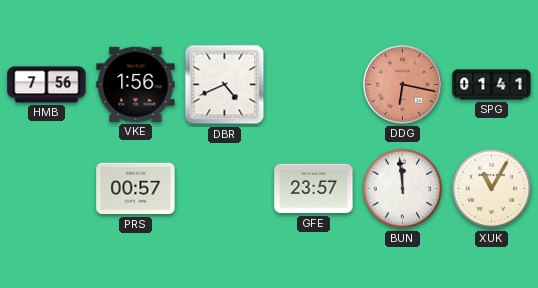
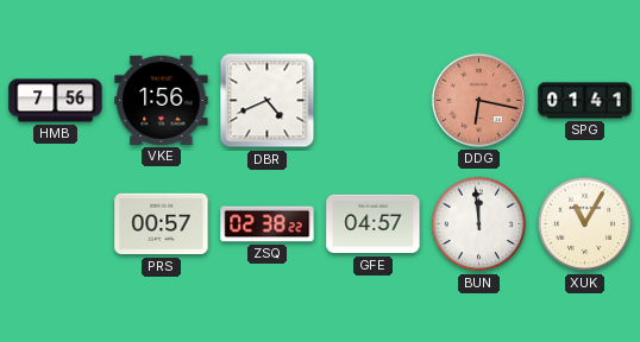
ZSQ: none -> 02:38
GFE: 23:57 -> 04:57
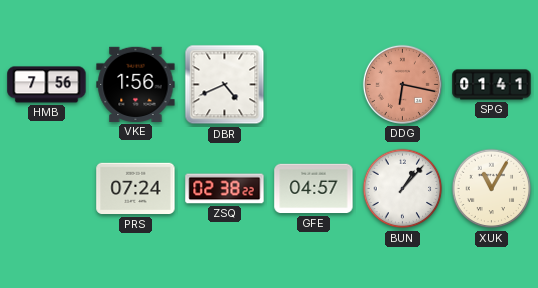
PRS: 00:57 -> 07:24
BUN: 11:59 -> 1:07
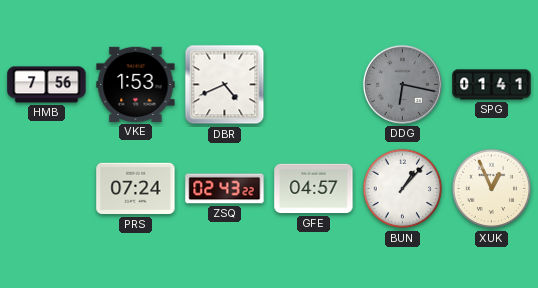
VKE: 1:56 -> 1:53
DDG dial: salmon -> grey
ZSQ: 02:38 -> 02:43
XUK: 11:05 -> 12:56
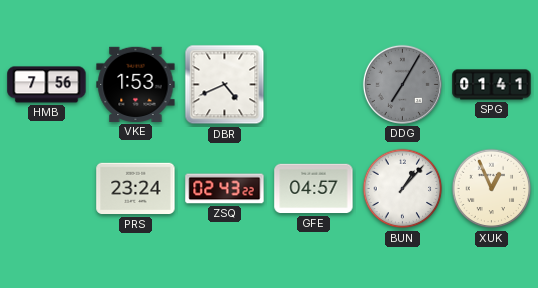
DDG: 6:17 -> 7:05
PRS: 07:24 -> 23:24
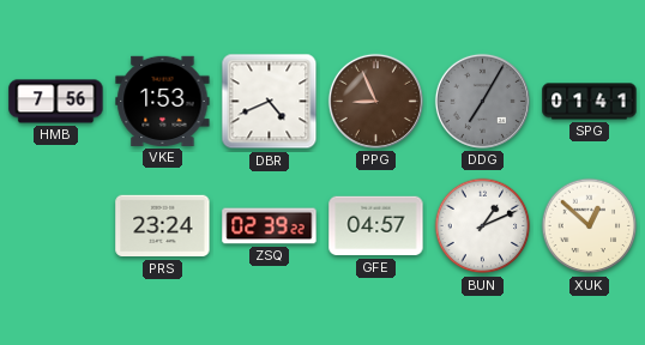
PPG: none -> 8:56
ZSQ: 02:43 -> 02:39
BUN: 1:07 -> 1:11
XUK: 12:56 -> 12:52
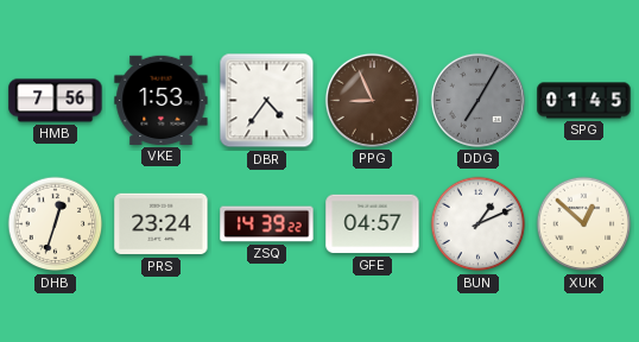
DBR: 4:41 -> 4:36
SPG: 01:41 -> 01:45
DHB: none -> 12:33
ZSQ: 02:39 -> 14:39
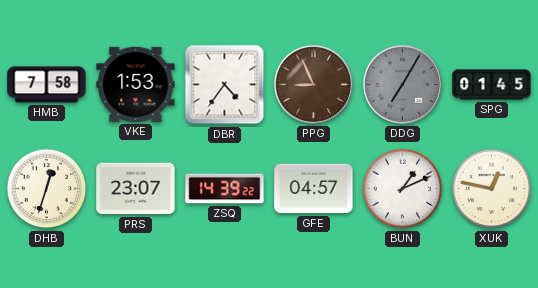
HMB: 7:56 -> 7:58
PRS: 23:24 -> 23:07
XUK: 12:52 -> 12:47
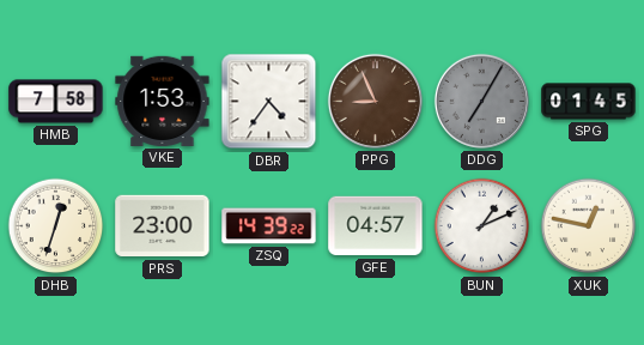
PRS: 23:07 -> 23:00
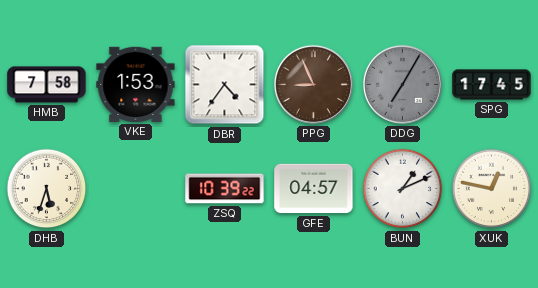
SPG: 01:45 -> 17:45
DHB: 12:33 -> 5:33
PRS: 23:00 -> none
ZSQ: 14:39 -> 10:39
